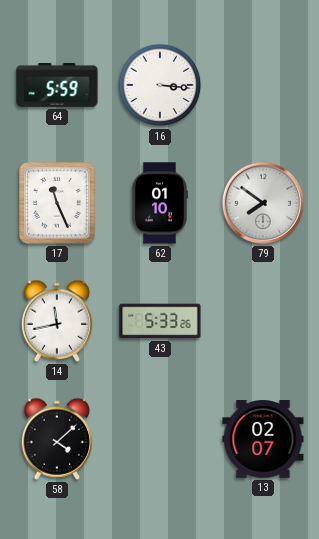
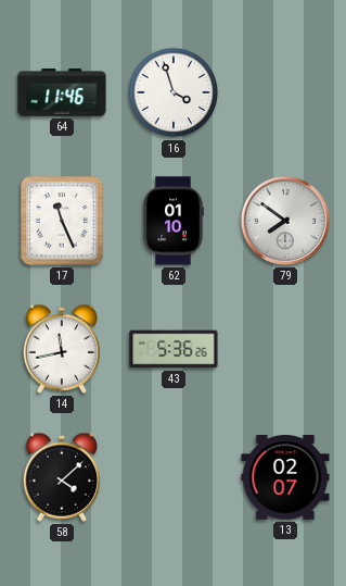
64: 5:59 -> 11:46
16: 3:16 -> 3:57
43: 5:33 -> 5:36
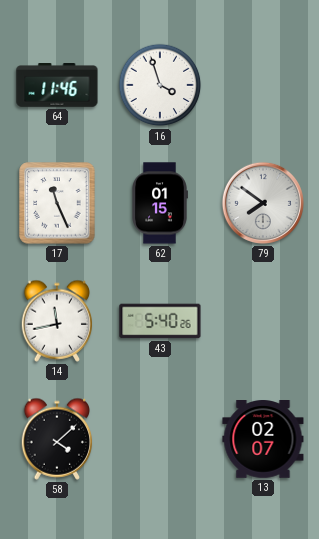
62: 01:10 -> 01:15
43: 5:36 -> 5:40
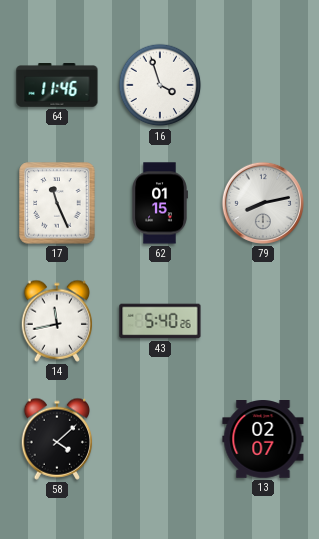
79: 7:51 -> 8:13
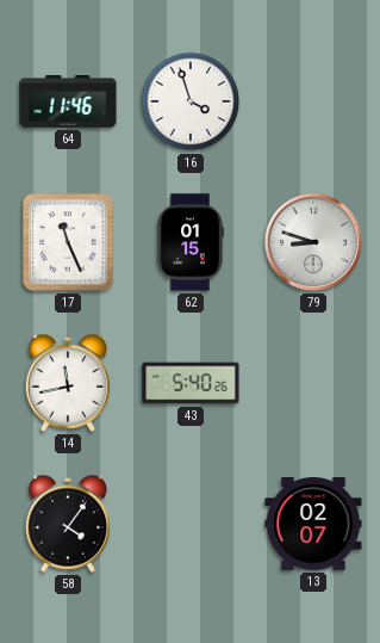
79: 8:13 -> 8:48
58: 4:08 -> 4:06
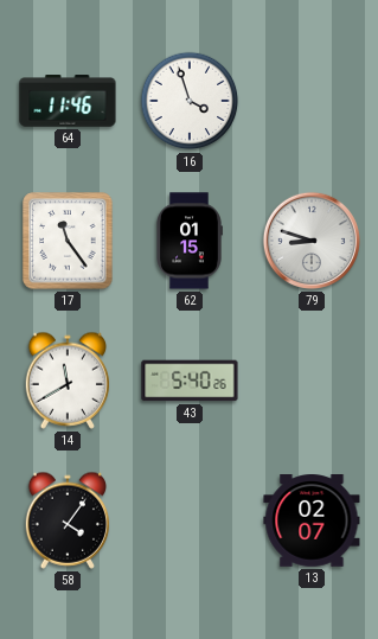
17: 11:26 -> 11:24
14: 11:43 -> 11:40
